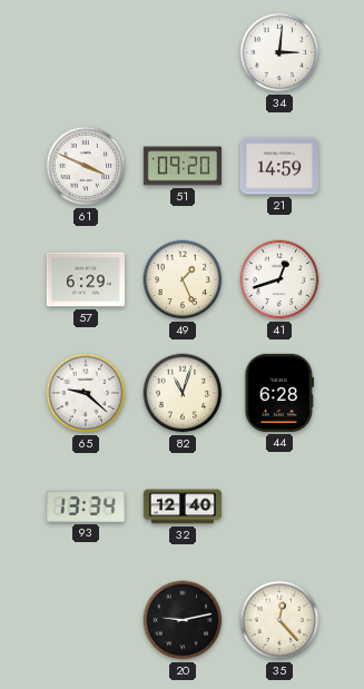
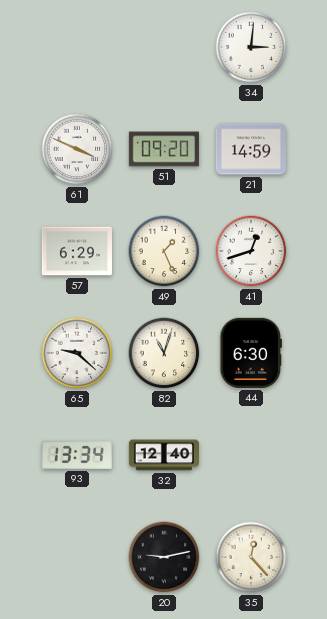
44: 6:28 -> 6:30
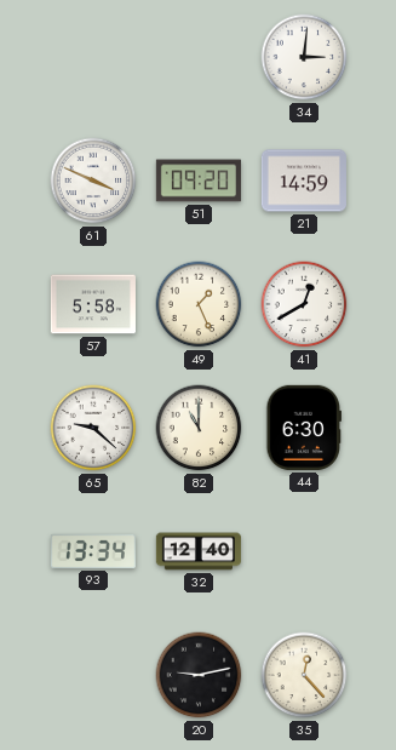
57: 6:29 -> 5:58
41: 12:42 -> 12:40
82: 11:03 -> 11:00
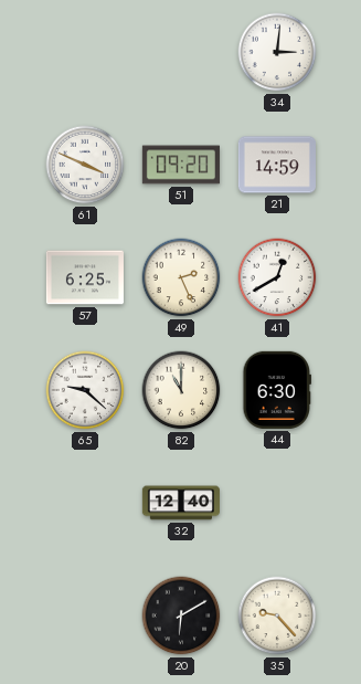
57: 5:58 -> 6:25
49: 1:26 -> 2:26
93: 13:34 -> none
20: 9:13 -> 6:10
35: 12:23 -> 9:23
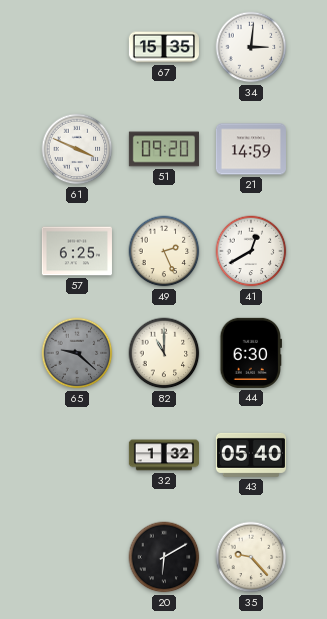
67: none -> 15:35
65 dial: white -> grey
32: 12:40 -> 1:32
43: none -> 05:40
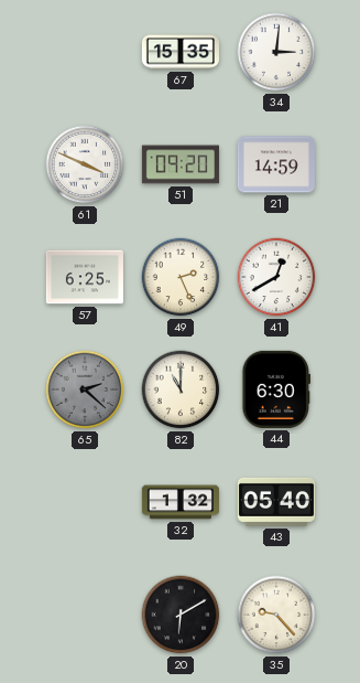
65: 9:22 -> 2:22
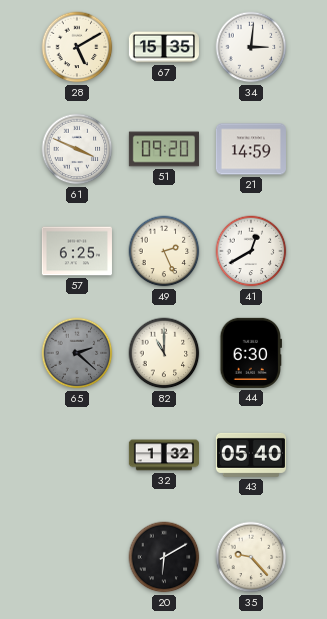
28: none -> 5:10
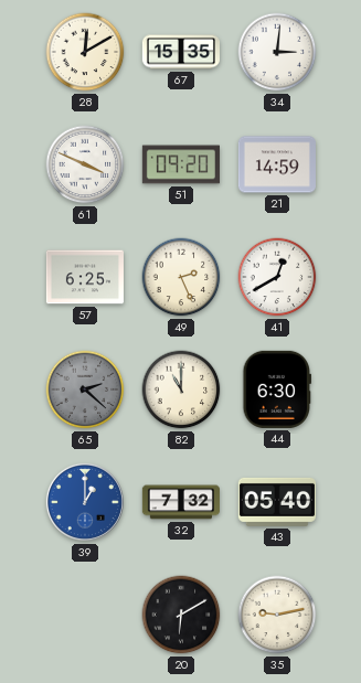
28: 5:10 -> 12:10
39: none -> 1:00
32: 1:32 -> 7:32
35: 9:23 -> 9:13
